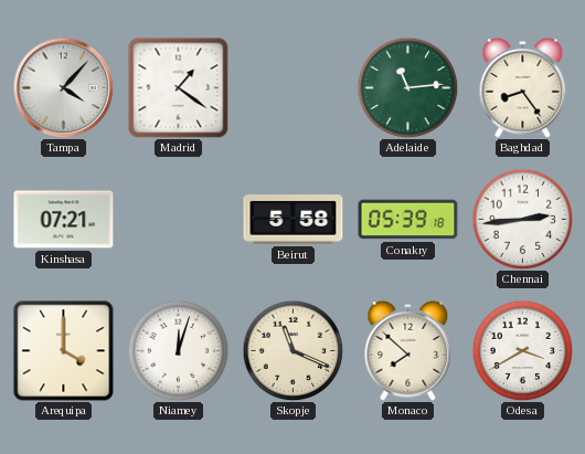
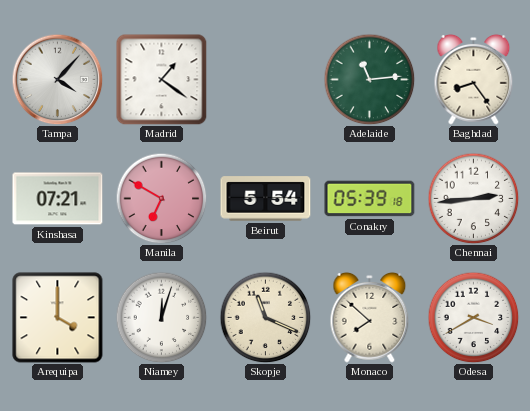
Manila: none -> 6:50
Beirut: 5:58 -> 5:54
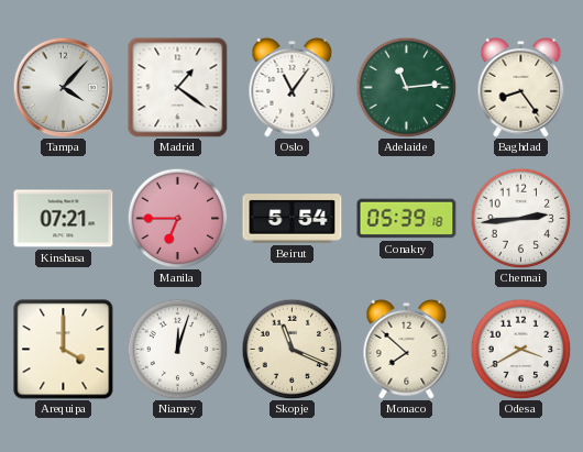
Oslo: none -> 11:06
Manila: 6:50 -> 6:45
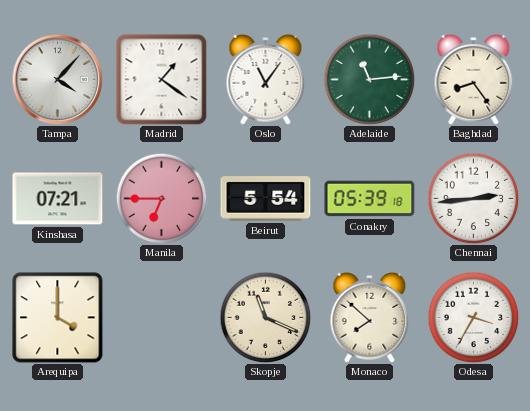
Niamey: 12:03 -> none
Odesa: 3:40 -> 3:35
